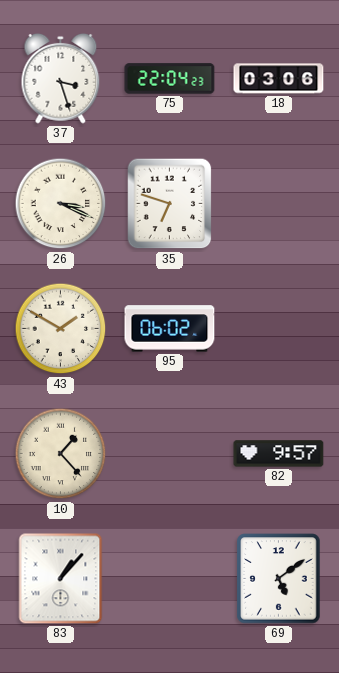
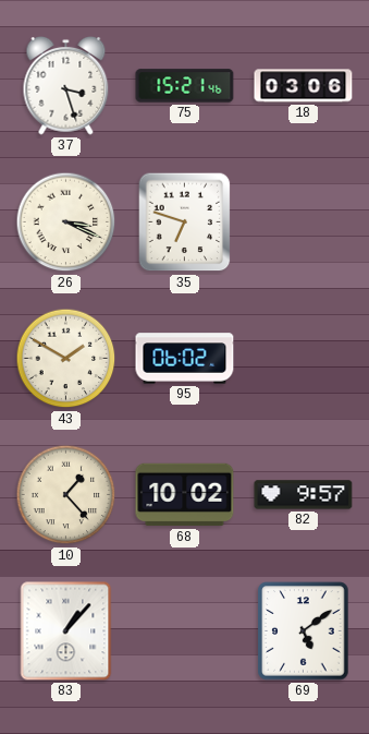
75: 22:04 -> 15:21
68: none -> 10:02
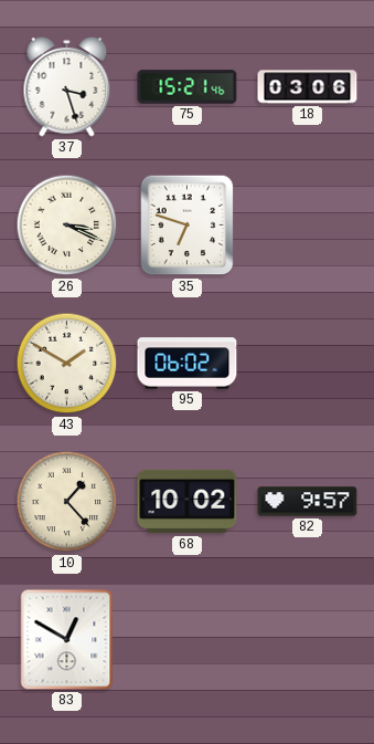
83: 1:07 -> 12:50
69: 5:09 -> none
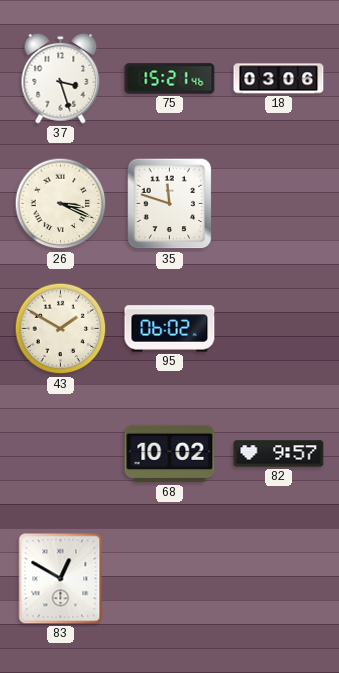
35: 6:48 -> 11:48
10: 1:23 -> none
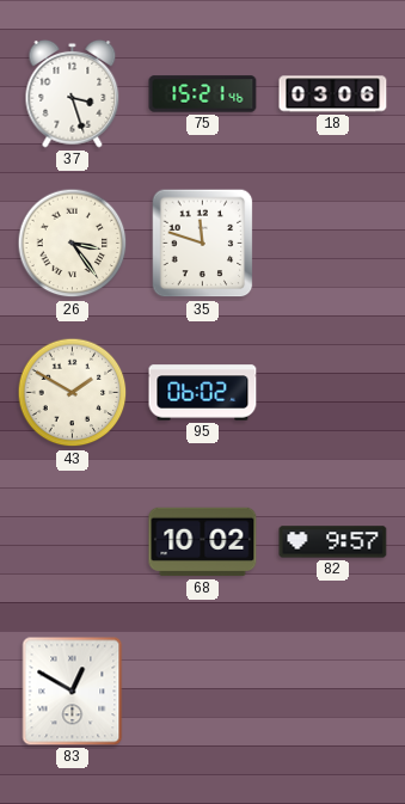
26: 3:19 -> 3:24
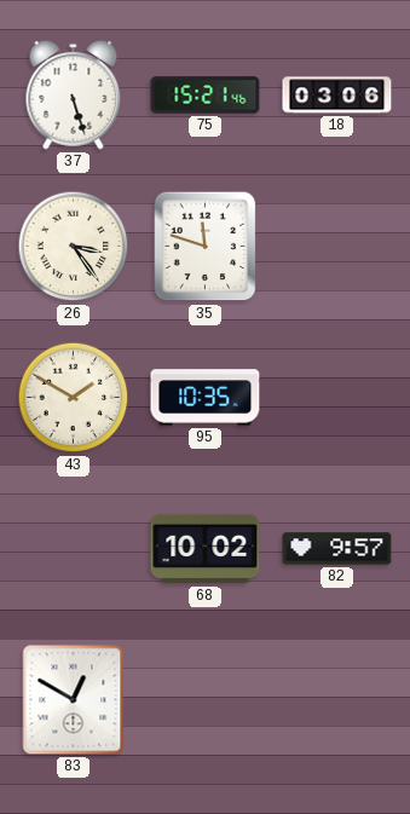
37: 3:27 -> 5:27
95: 06:02 -> 10:35
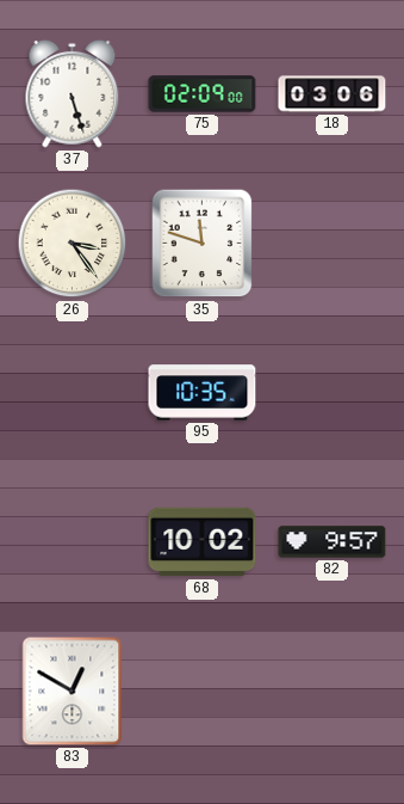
75: 15:21 -> 02:09
43: 1:50 -> none
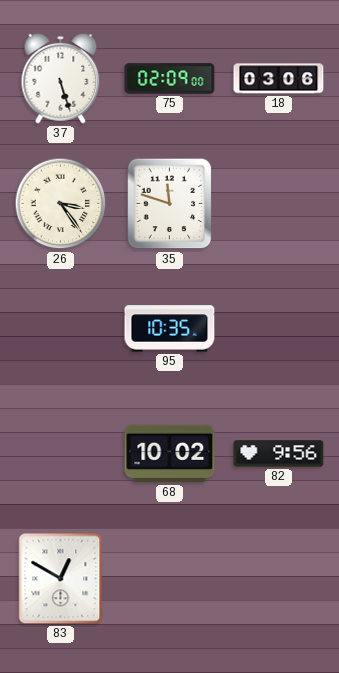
82: 9:57 -> 9:56
